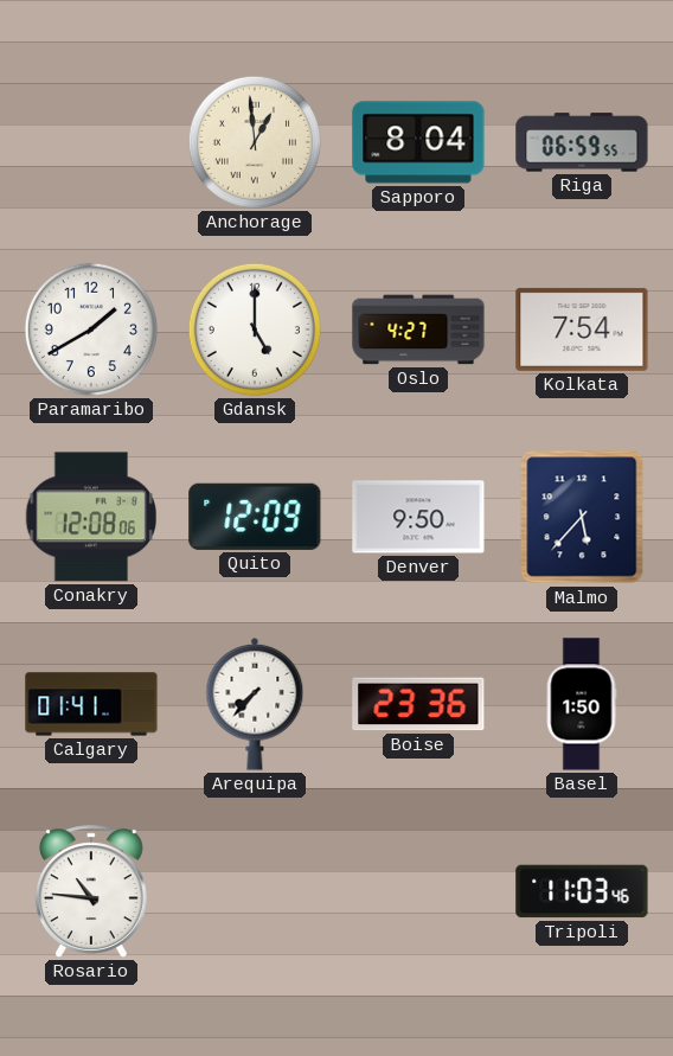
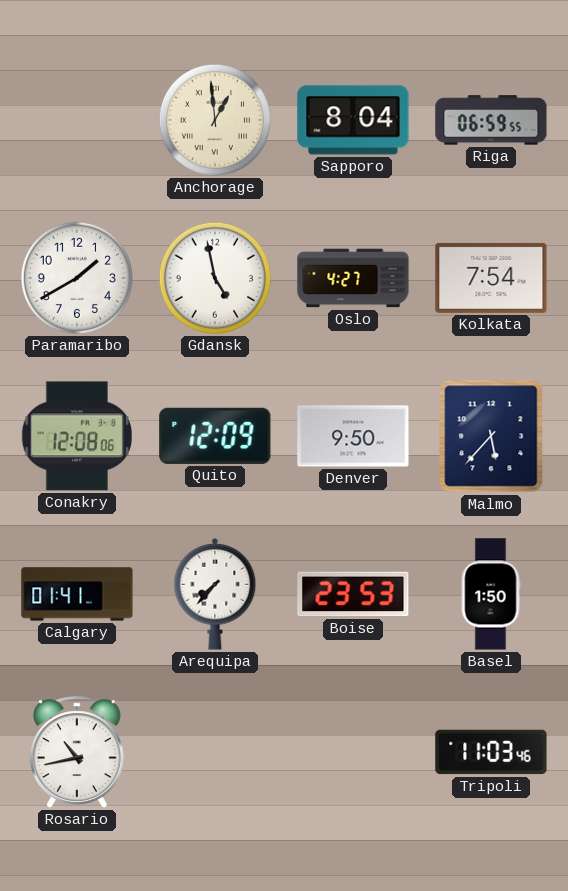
Gdansk: 5:00 -> 4:58
Boise: 23:36 -> 23:53
Rosario: 10:46 -> 10:43
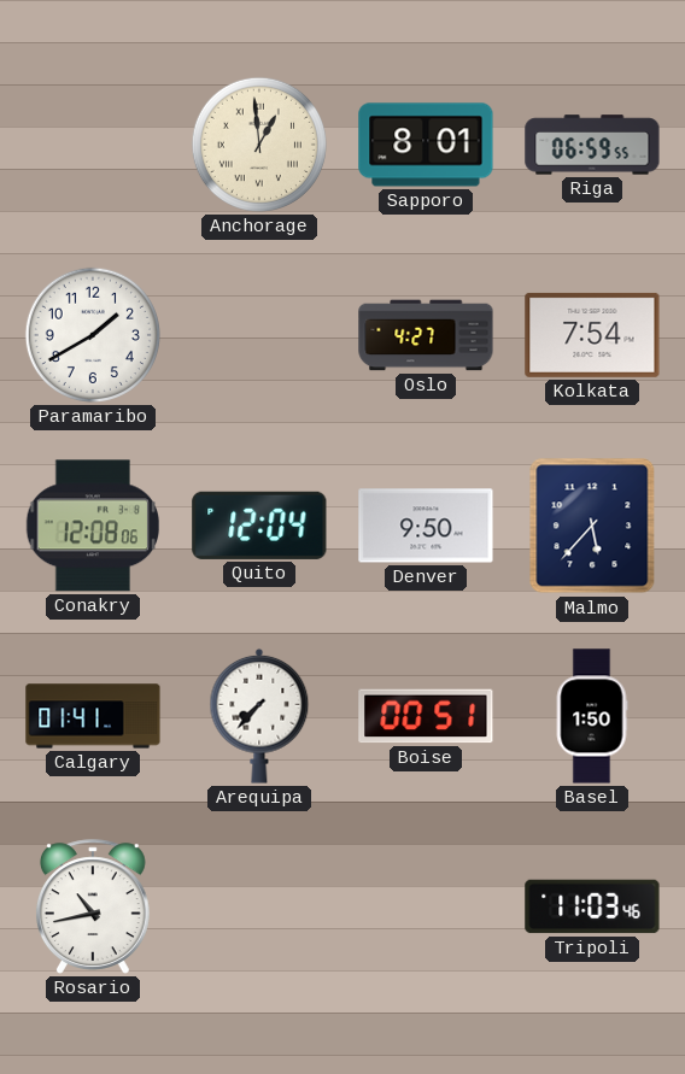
Sapporo: 8:04 -> 8:01
Gdansk: 4:58 -> none
Quito: 12:09 -> 12:04
Boise: 23:53 -> 00:51
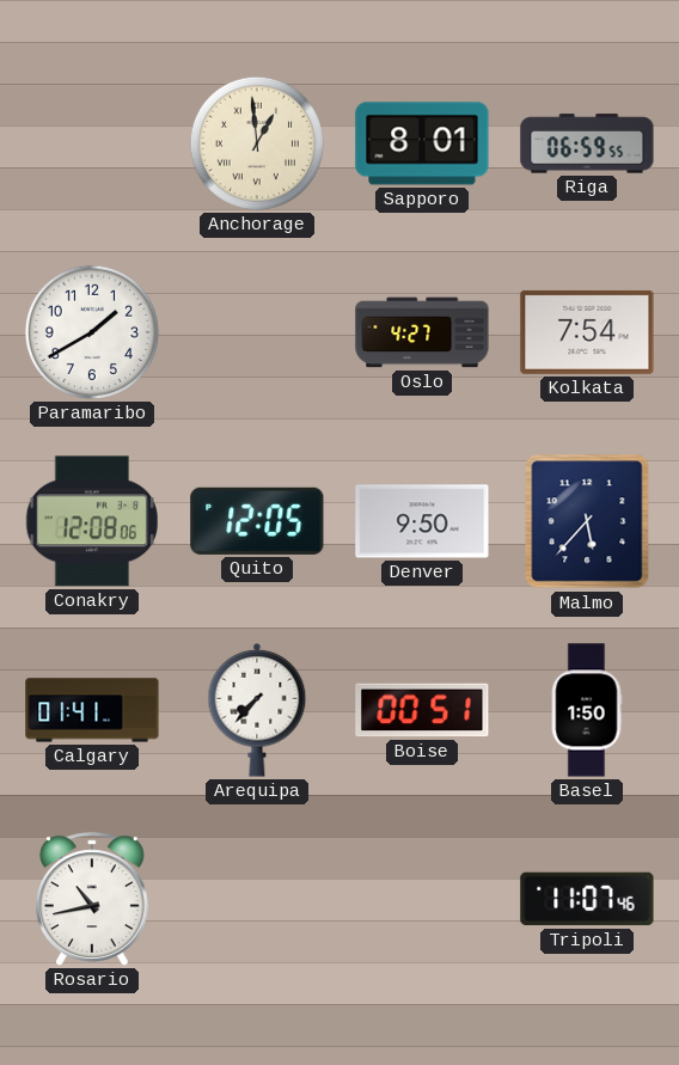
Quito: 12:04 -> 12:05
Tripoli: 11:03 -> 11:07
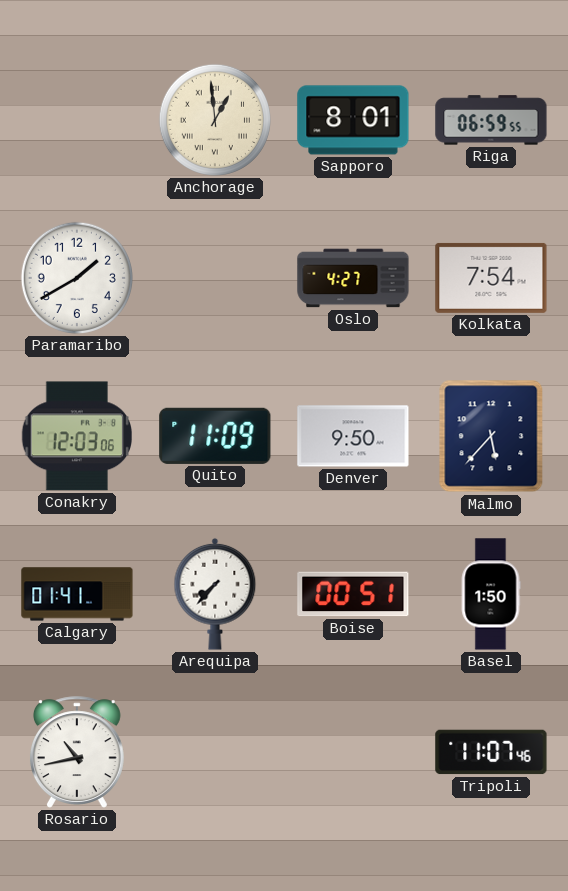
Conakry: 12:08 -> 12:03
Quito: 12:05 -> 11:09
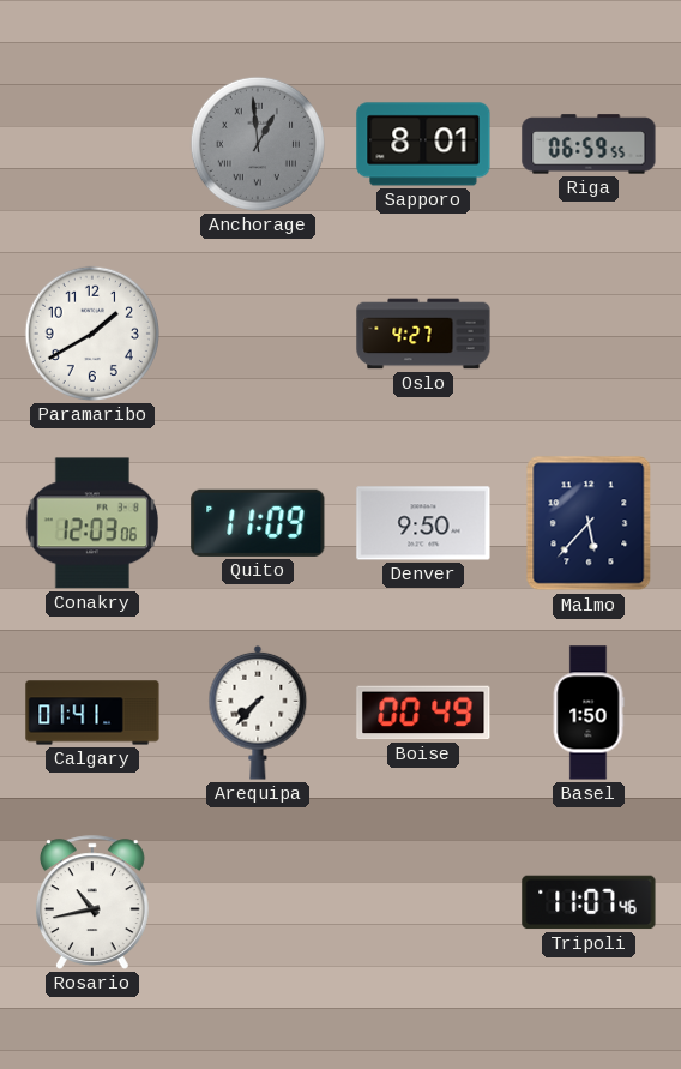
Anchorage dial: cream -> grey
Kolkata: 7:54 -> none
Boise: 00:51 -> 00:49
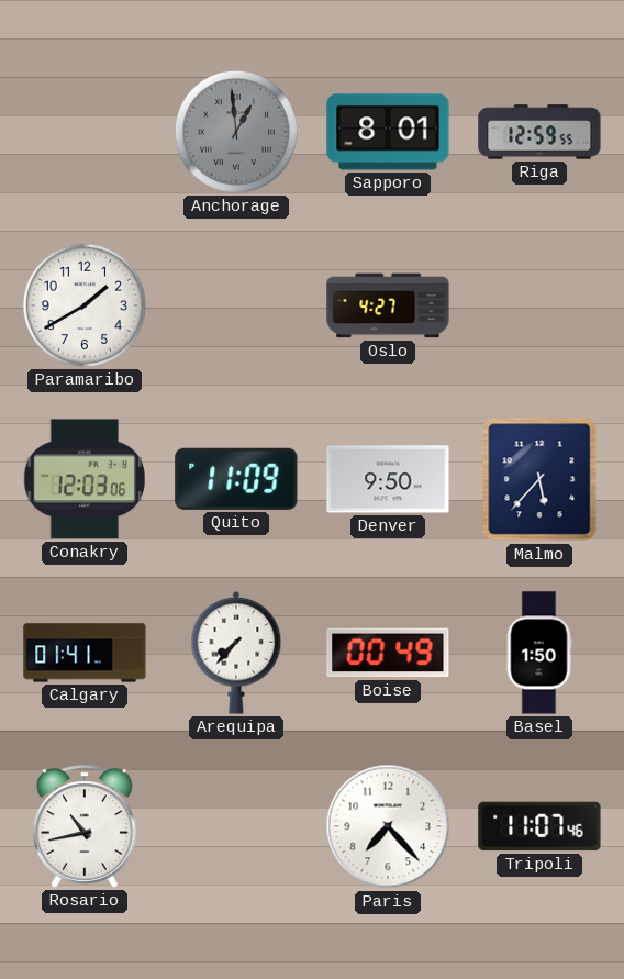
Riga: 06:59 -> 12:59
Paris: none -> 7:23
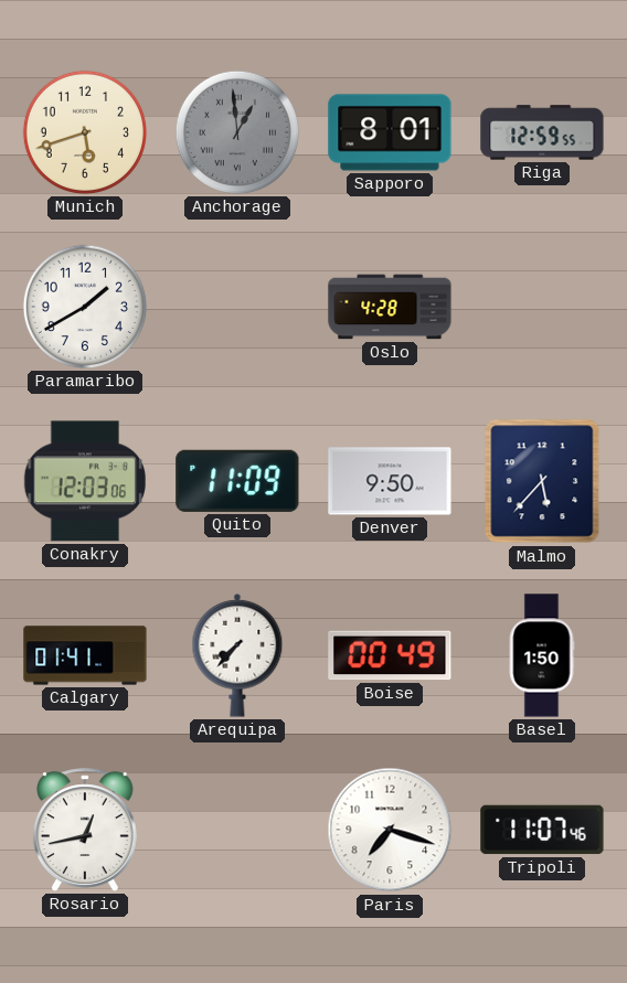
Munich: none -> 5:42
Oslo: 4:27 -> 4:28
Rosario: 10:43 -> 12:43
Paris: 7:23 -> 7:18
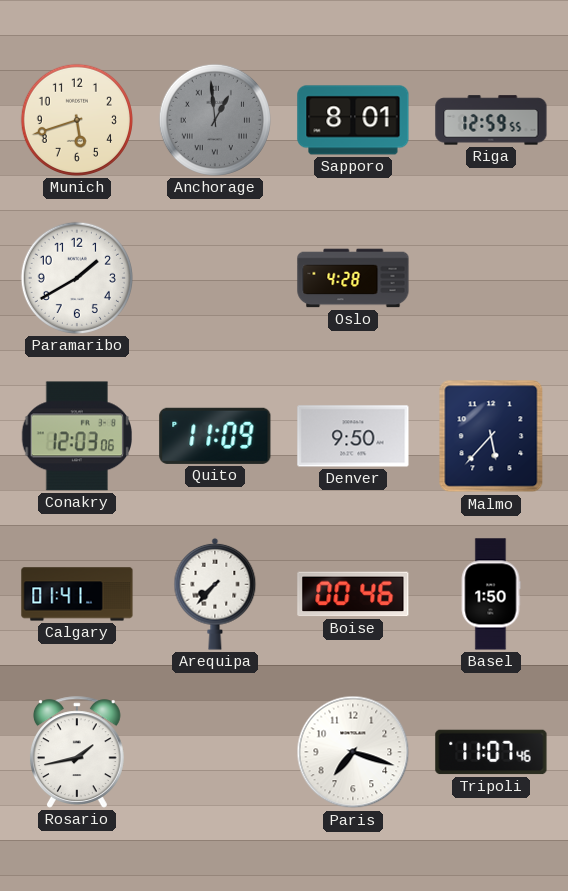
Boise: 00:49 -> 00:46
Rosario: 12:43 -> 1:43
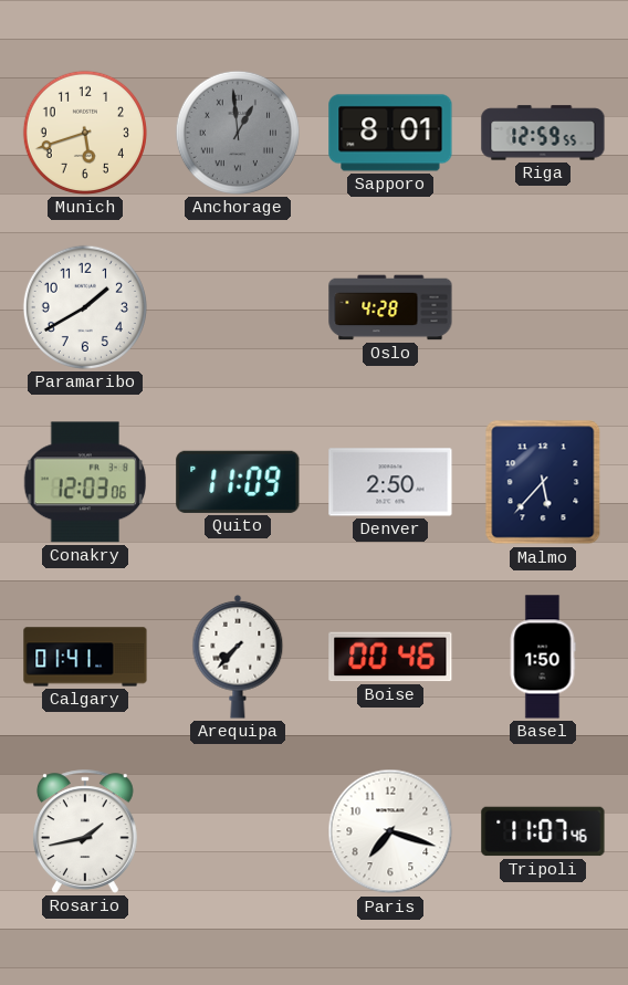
Denver: 9:50 -> 2:50
